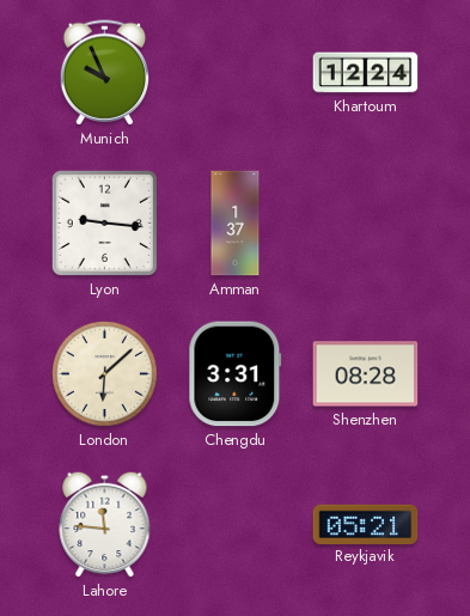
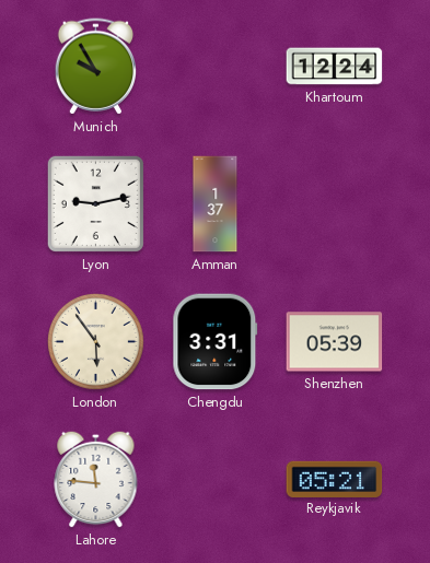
Munich: 9:56 -> 9:55
Lyon: 9:16 -> 9:13
London: 6:08 -> 5:54
Shenzhen: 08:28 -> 05:39
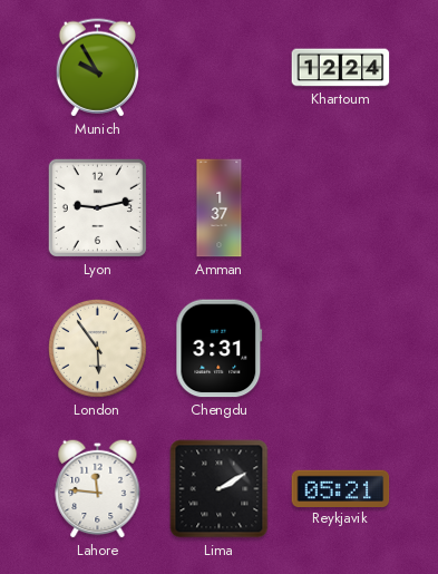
Shenzhen: 05:39 -> none
Lima: none -> 2:10
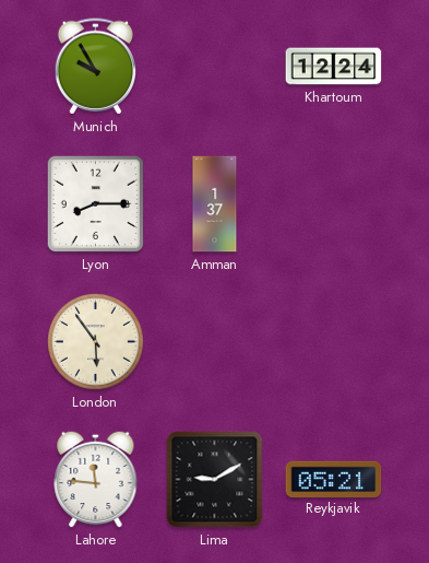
Lyon: 9:13 -> 8:15
Chengdu: 3:31 -> none
Lima: 2:10 -> 9:10
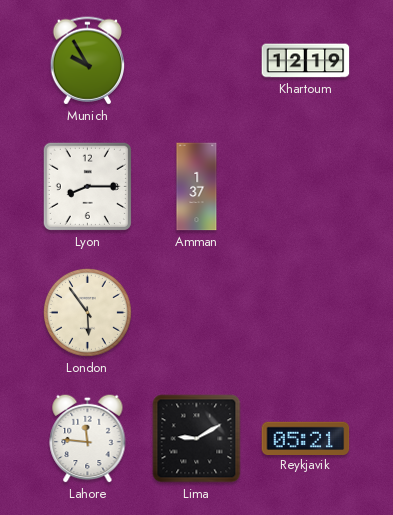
Khartoum: 12:24 -> 12:19
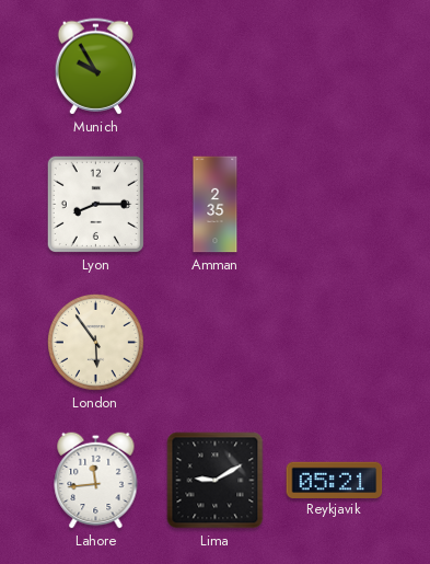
Khartoum: 12:19 -> none
Amman: 1:37 -> 2:35
Lahore: 11:46 -> 11:44
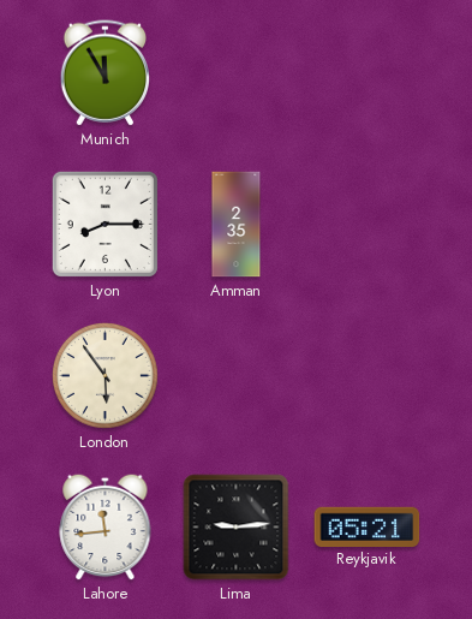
Munich: 9:55 -> 11:55
Lima: 9:10 -> 9:14
